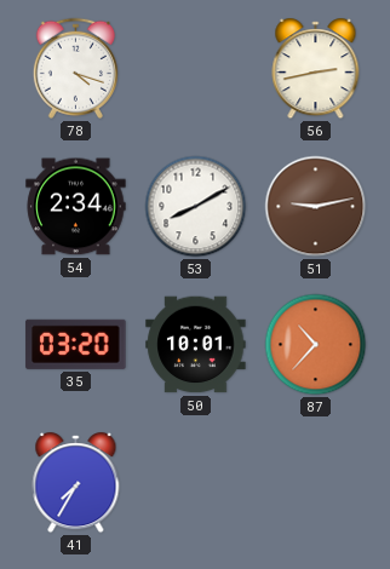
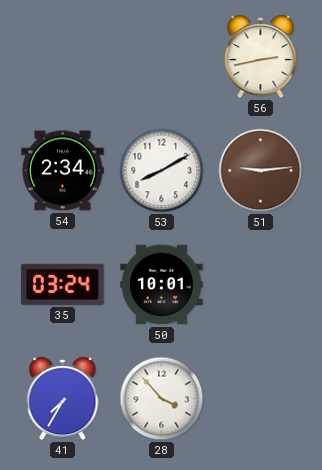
78: 4:18 -> none
51: 9:13 -> 9:14
35: 03:20 -> 03:24
87: 10:37 -> none
28: none -> 3:53
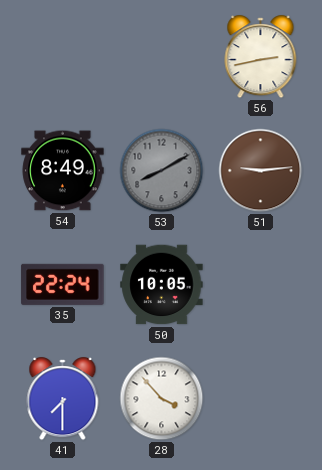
54: 2:34 -> 8:49
53 dial: white -> grey
35: 03:24 -> 22:24
50: 10:01 -> 10:05
41: 7:35 -> 7:30
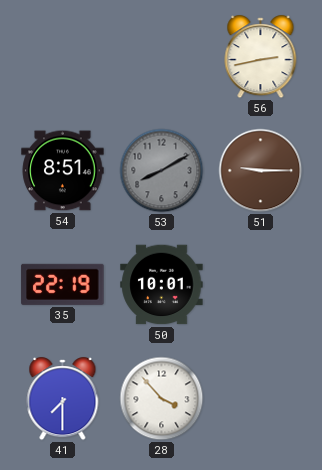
54: 8:49 -> 8:51
51: 9:14 -> 9:15
35: 22:24 -> 22:19
50: 10:05 -> 10:01
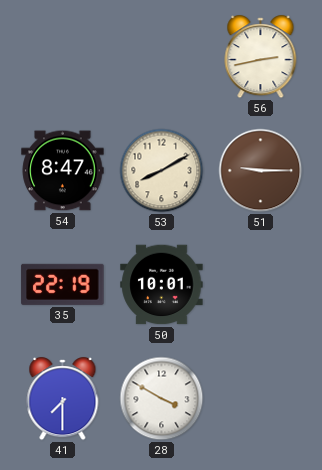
54: 8:51 -> 8:47
53 dial: grey -> cream
28: 3:53 -> 3:50
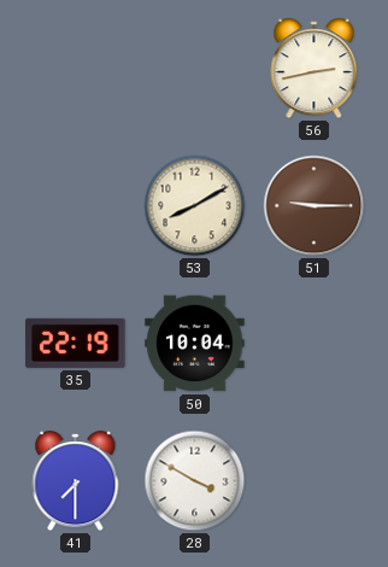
54: 8:47 -> none
50: 10:01 -> 10:04
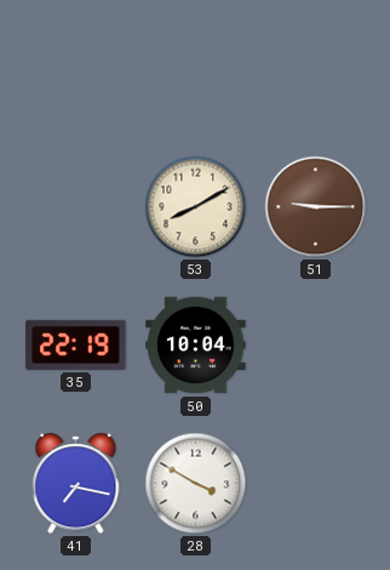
56: 2:43 -> none
41: 7:30 -> 7:17
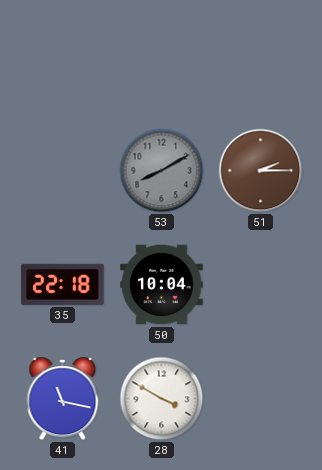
53 dial: cream -> grey
51: 9:15 -> 2:15
35: 22:19 -> 22:18
41: 7:17 -> 11:17
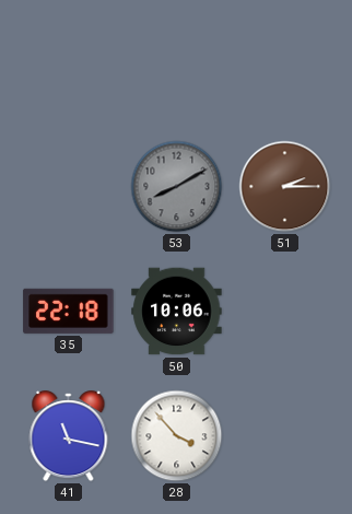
50: 10:04 -> 10:06
28: 3:50 -> 3:53
